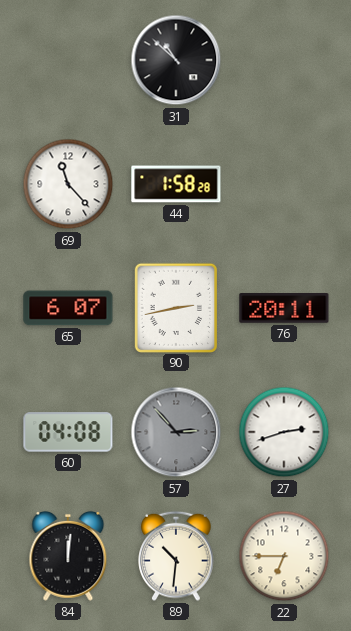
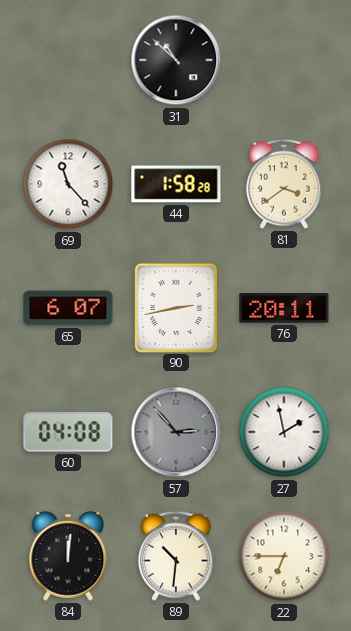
81: none -> 3:39
27: 2:42 -> 1:58
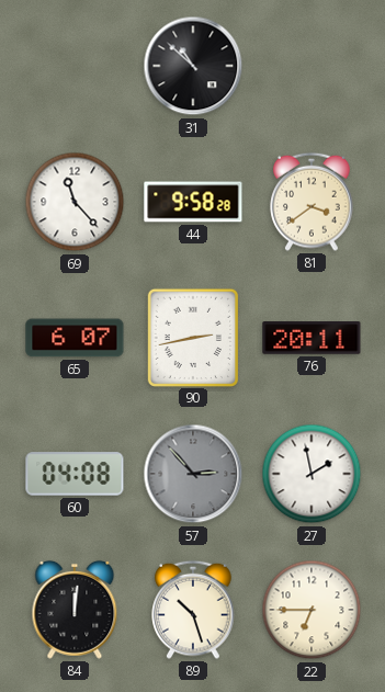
44: 1:58 -> 9:58
89: 10:31 -> 10:27
